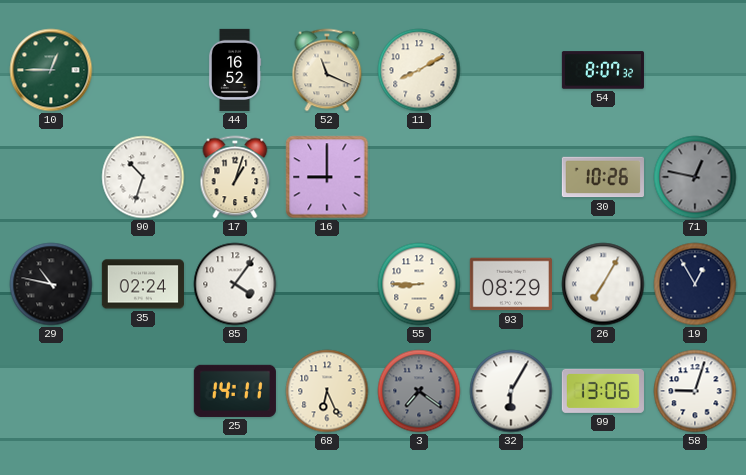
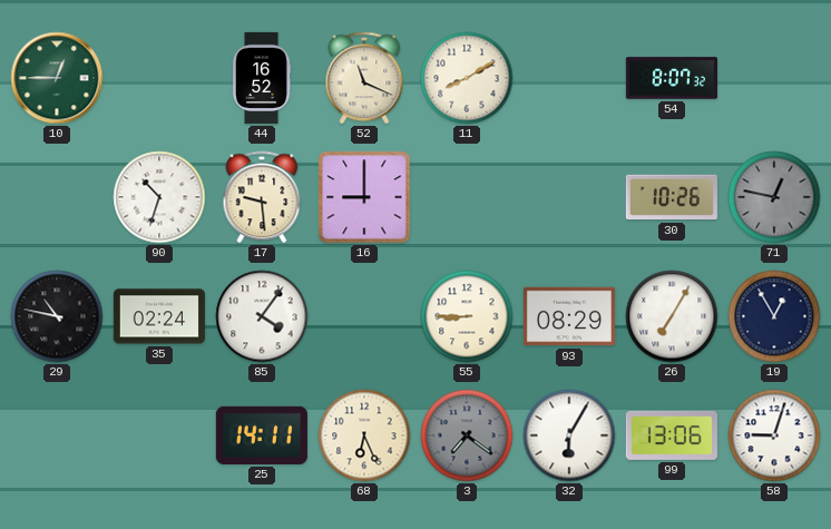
17: 1:03 -> 9:29
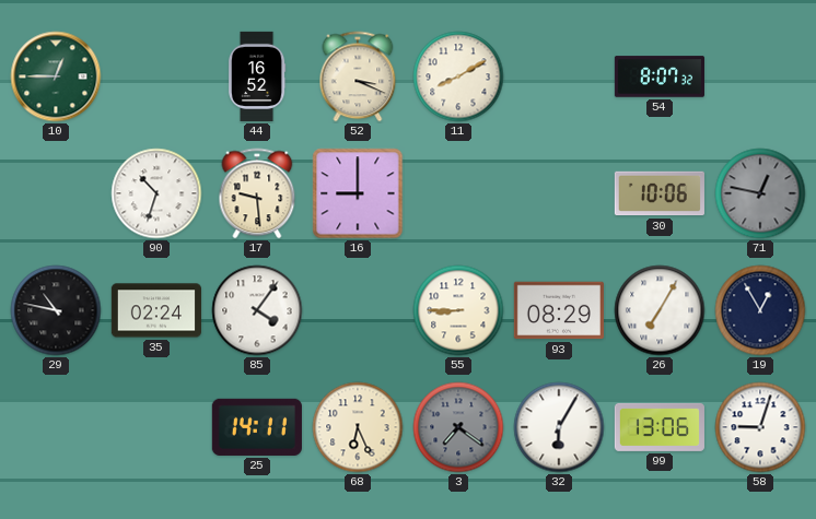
52: 11:19 -> 3:19
30: 10:26 -> 10:06
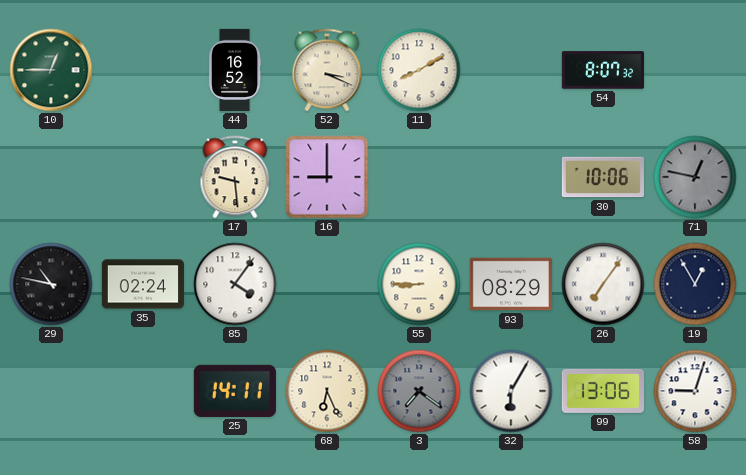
90: 10:33 -> none
26: 7:05 -> 7:06
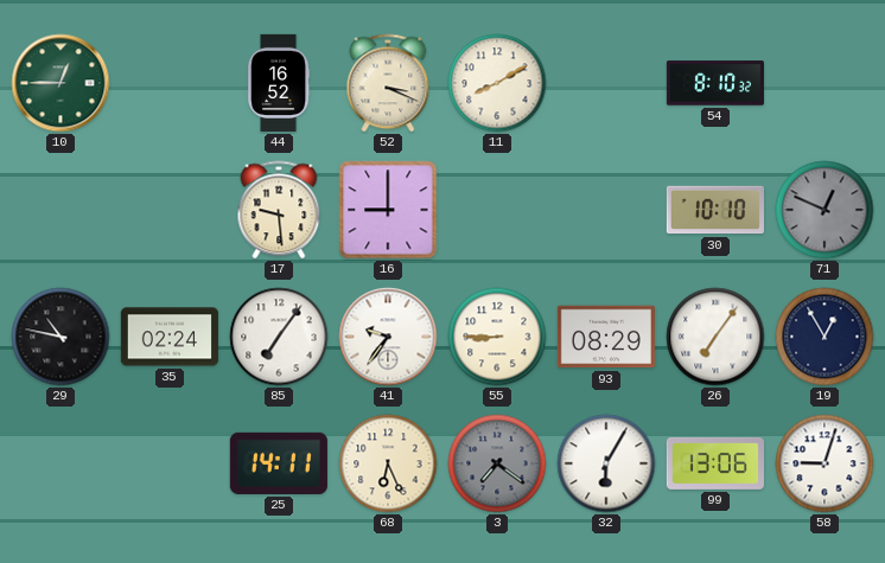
54: 8:07 -> 8:10
30: 10:06 -> 10:10
71: 12:47 -> 12:49
85: 4:06 -> 7:06
41: none -> 9:36
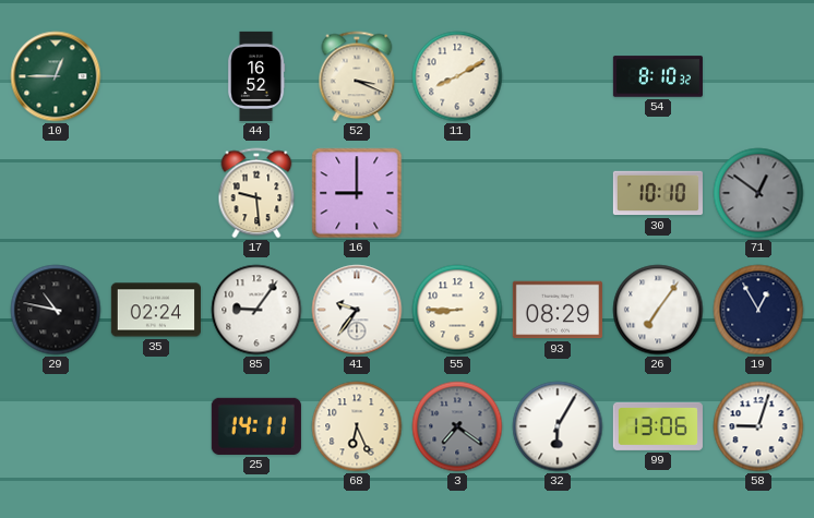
71: 12:49 -> 12:51
85: 7:06 -> 9:06
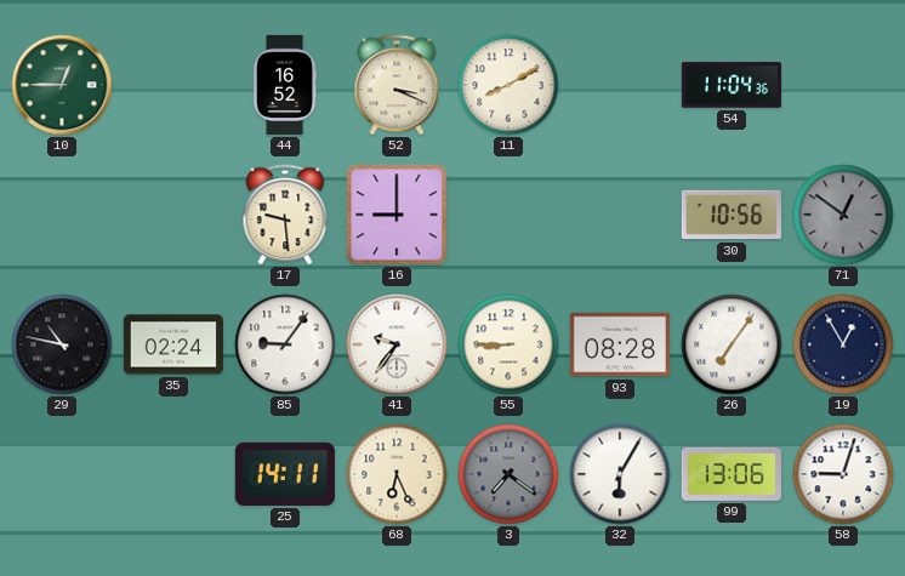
54: 8:10 -> 11:04
30: 10:10 -> 10:56
93: 08:29 -> 08:28
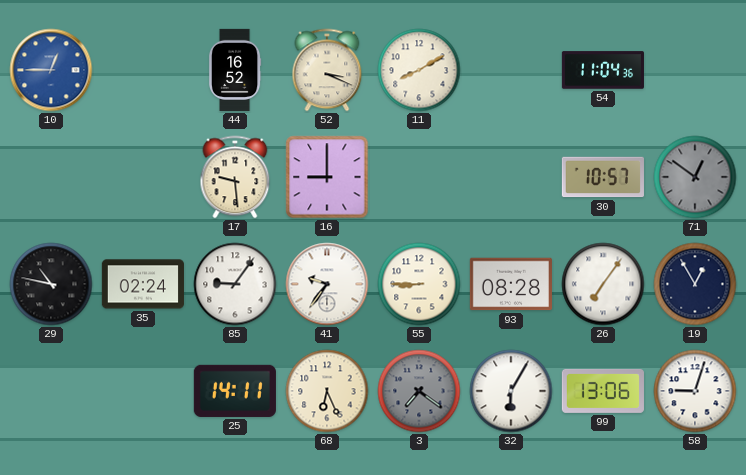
10 dial: green -> blue
30: 10:56 -> 10:57
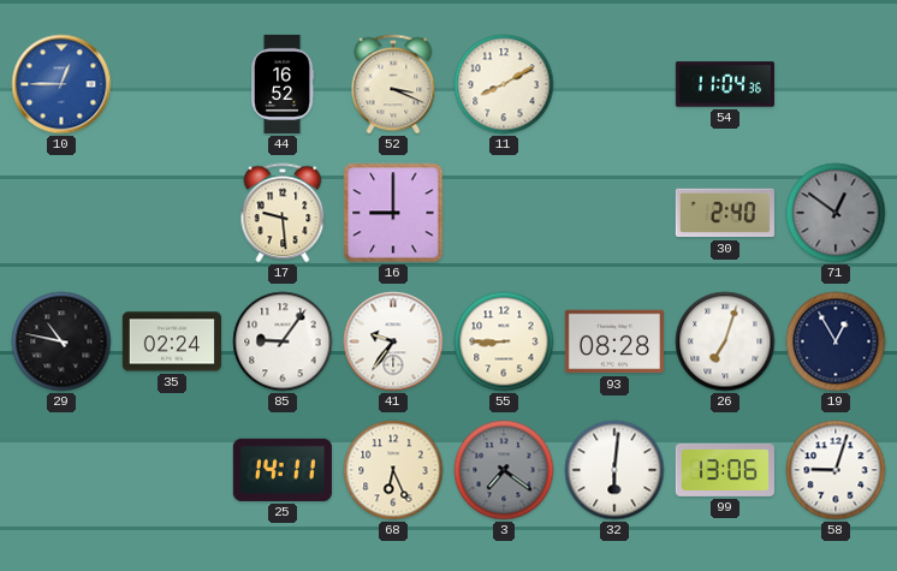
30: 10:57 -> 2:40
26: 7:06 -> 7:03
32: 6:05 -> 6:01
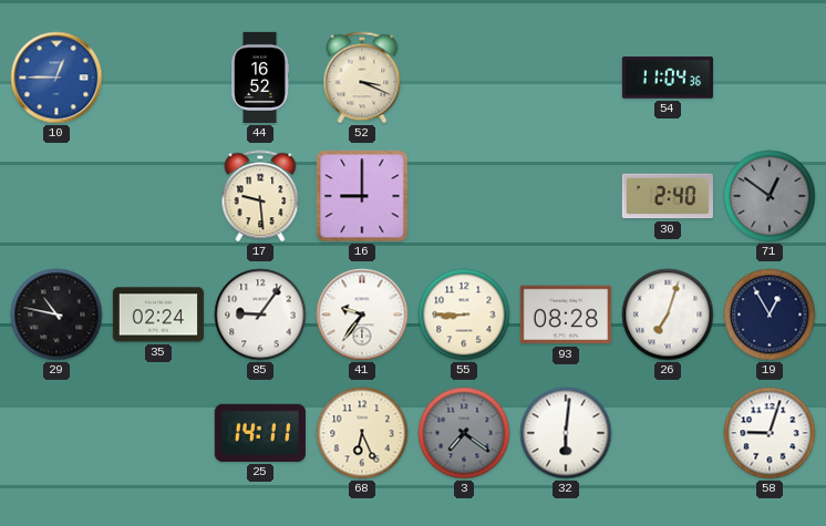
11: 8:10 -> none
99: 13:06 -> none
